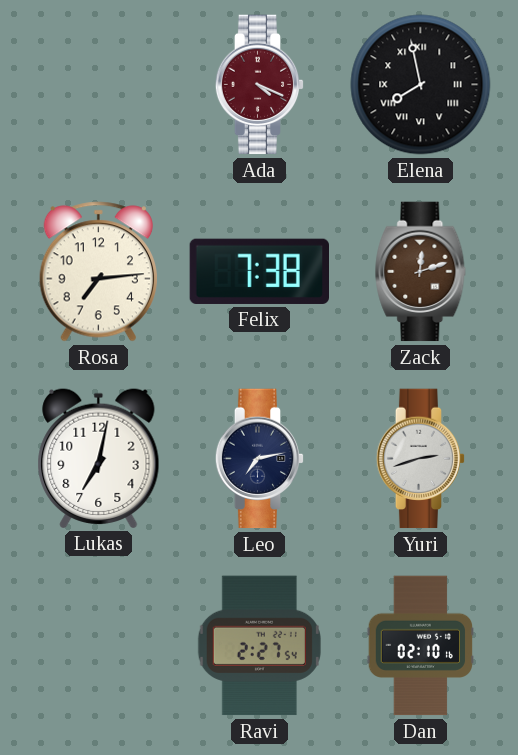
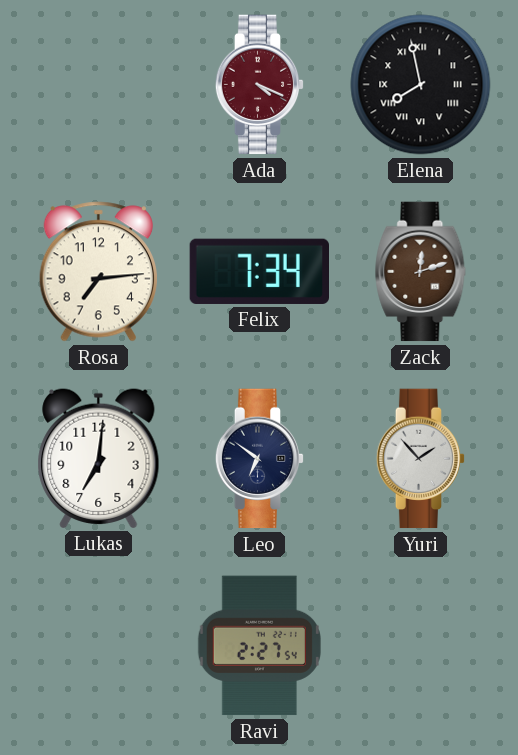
Felix: 7:38 -> 7:34
Lukas: 7:02 -> 7:01
Leo: 7:13 -> 6:51
Yuri: 2:42 -> 1:53
Dan: 02:10 -> none
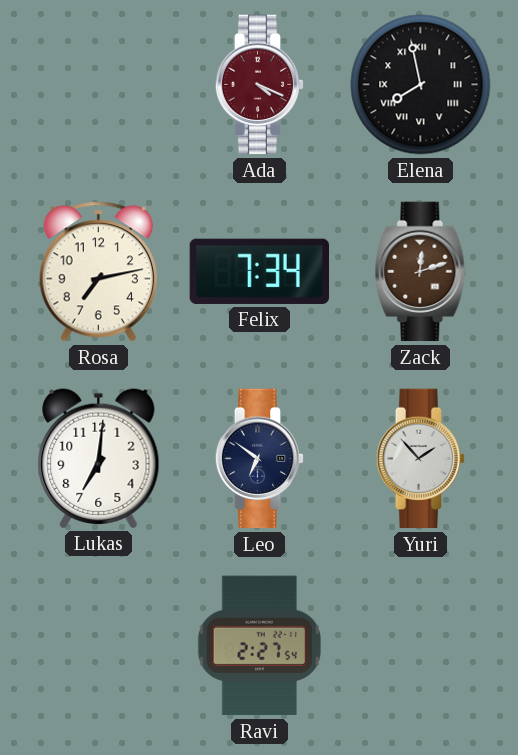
Rosa: 7:14 -> 7:13
